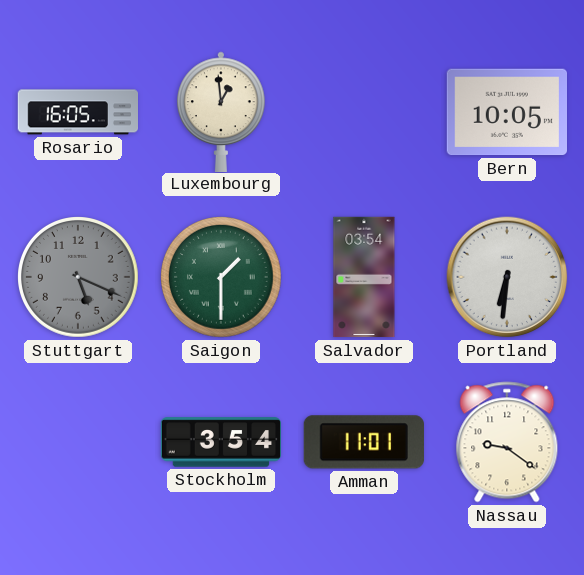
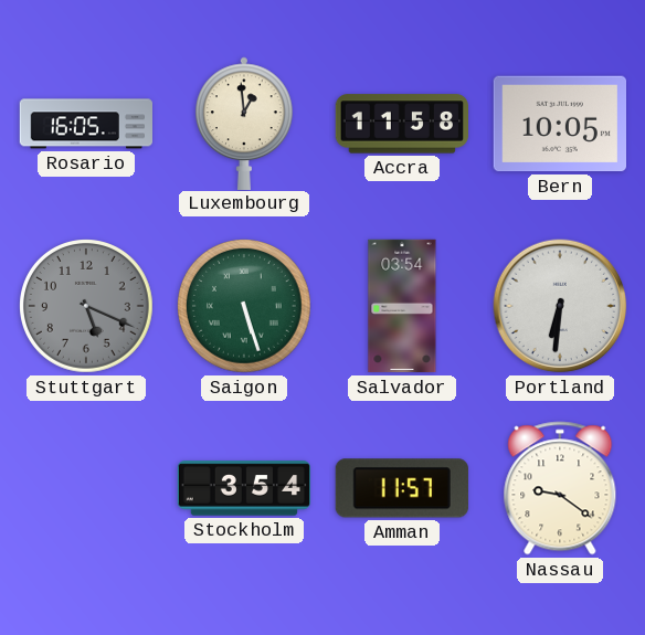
Accra: none -> 11:58
Saigon: 1:30 -> 5:27
Amman: 11:01 -> 11:57
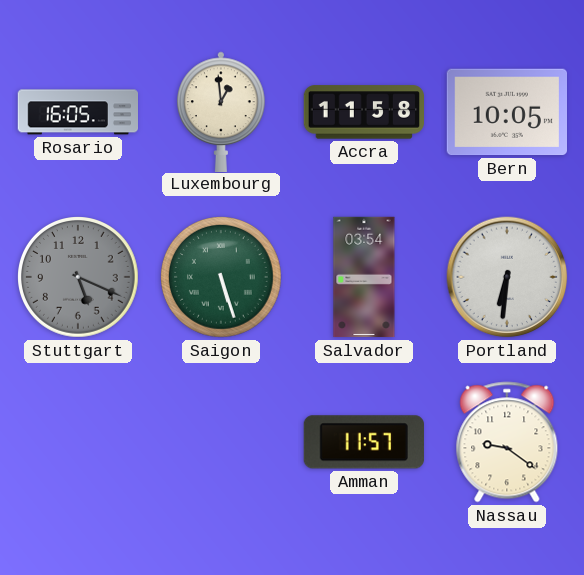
Stockholm: 3:54 -> none
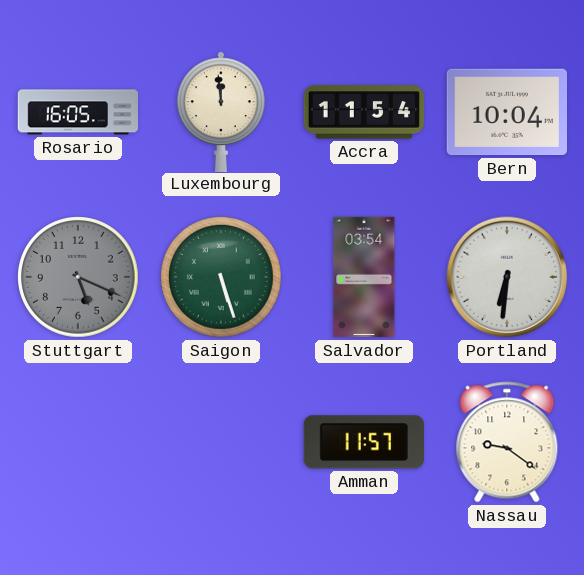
Luxembourg: 12:59 -> 11:59
Accra: 11:58 -> 11:54
Bern: 10:05 -> 10:04
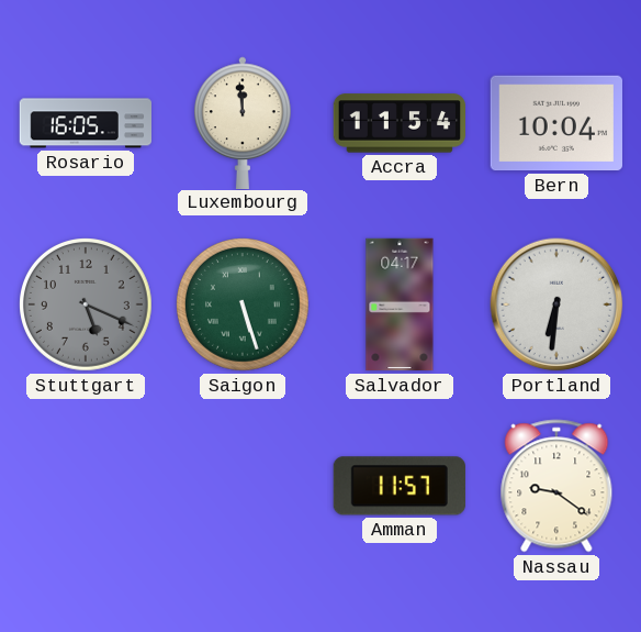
Salvador: 03:54 -> 04:17
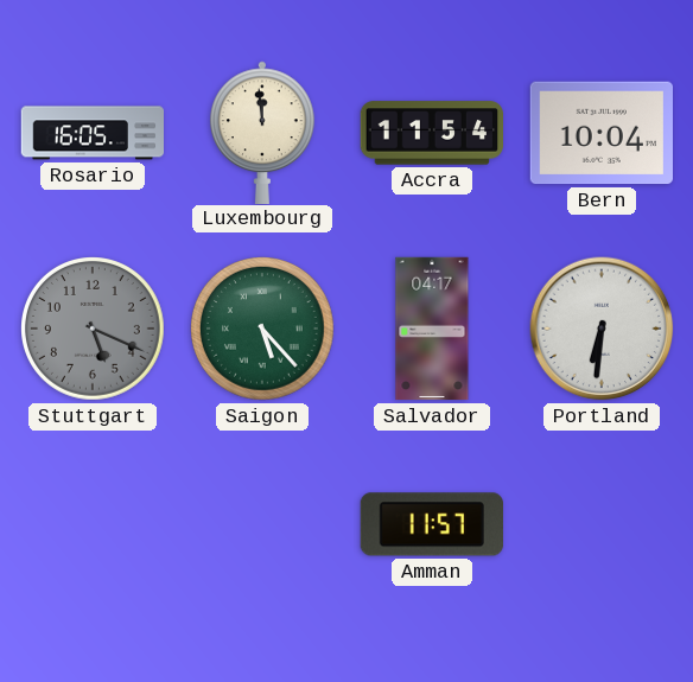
Saigon: 5:27 -> 5:23
Nassau: 9:21 -> none
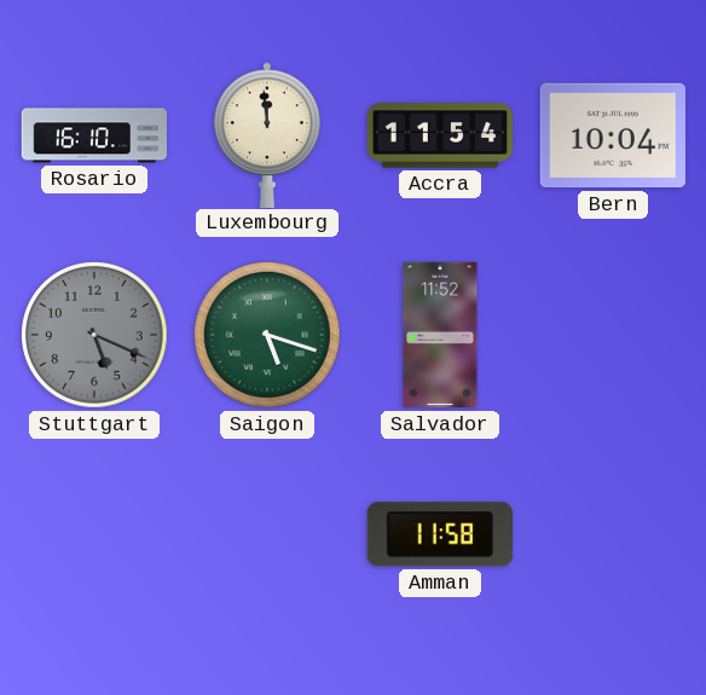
Rosario: 16:05 -> 16:10
Saigon: 5:23 -> 5:18
Salvador: 04:17 -> 11:52
Portland: 6:31 -> none
Amman: 11:57 -> 11:58
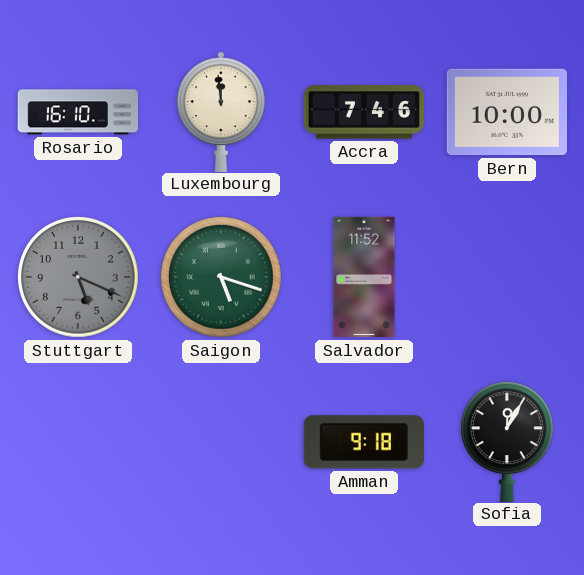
Accra: 11:54 -> 7:46
Bern: 10:04 -> 10:00
Amman: 11:58 -> 9:18
Sofia: none -> 12:05
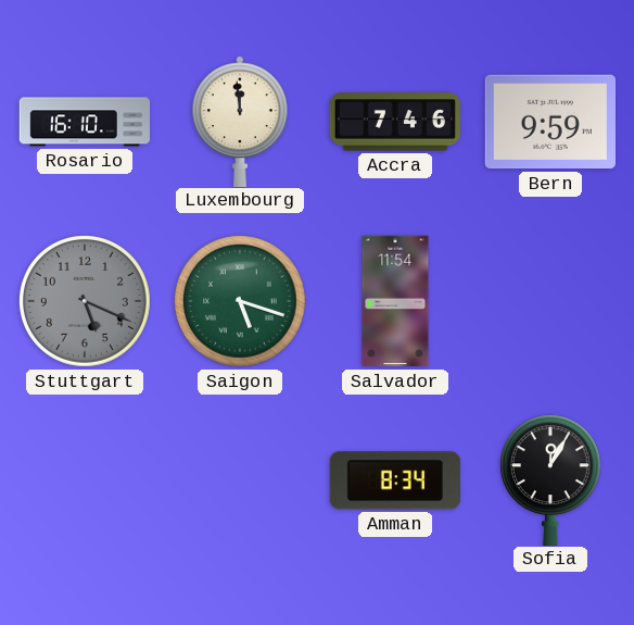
Bern: 10:00 -> 9:59
Salvador: 11:52 -> 11:54
Amman: 9:18 -> 8:34
